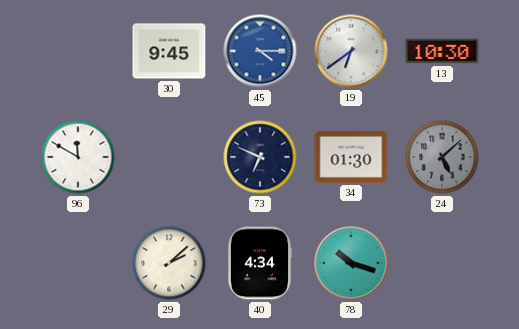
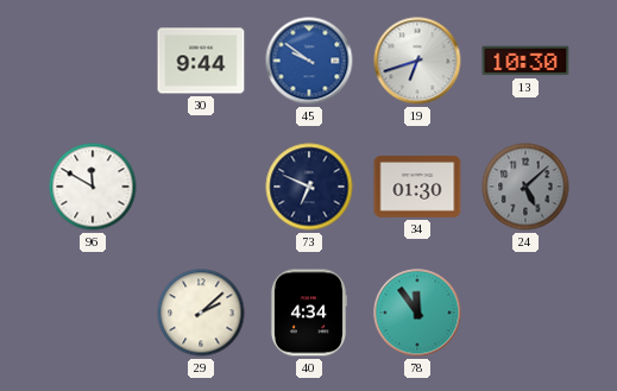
30: 9:45 -> 9:44
45: 4:15 -> 9:51
19: 6:39 -> 6:42
78: 10:18 -> 11:54
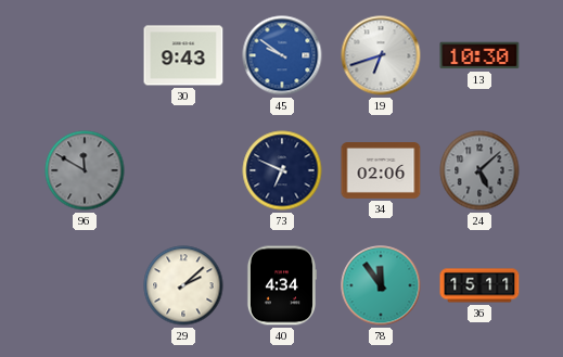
30: 9:44 -> 9:43
96 dial: white -> grey
34: 01:30 -> 02:06
36: none -> 15:11
